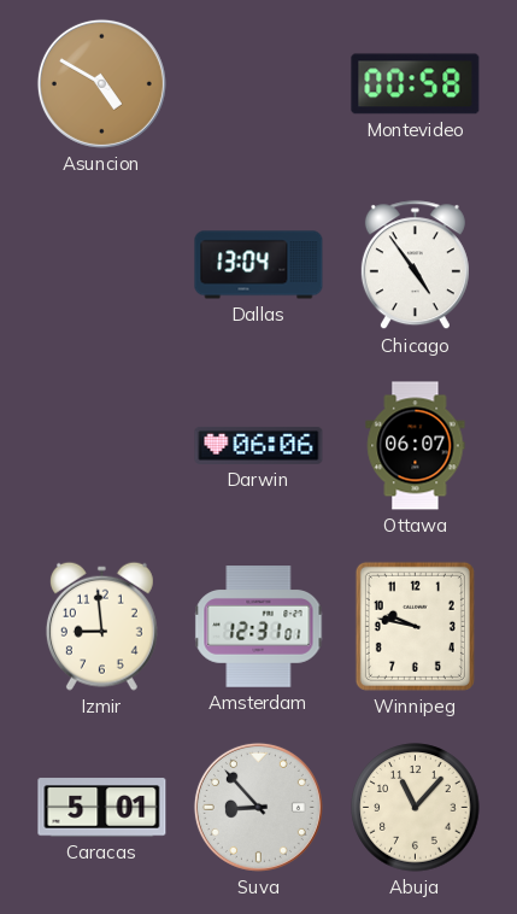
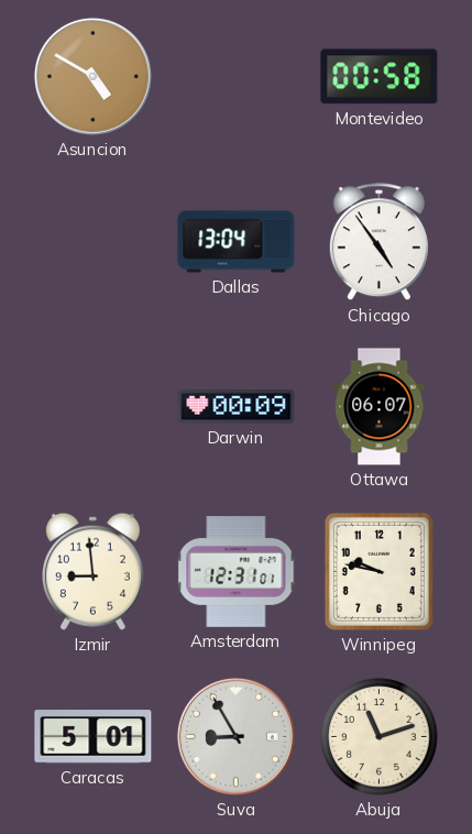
Darwin: 06:06 -> 00:09
Suva: 8:53 -> 8:55
Abuja: 11:07 -> 11:12
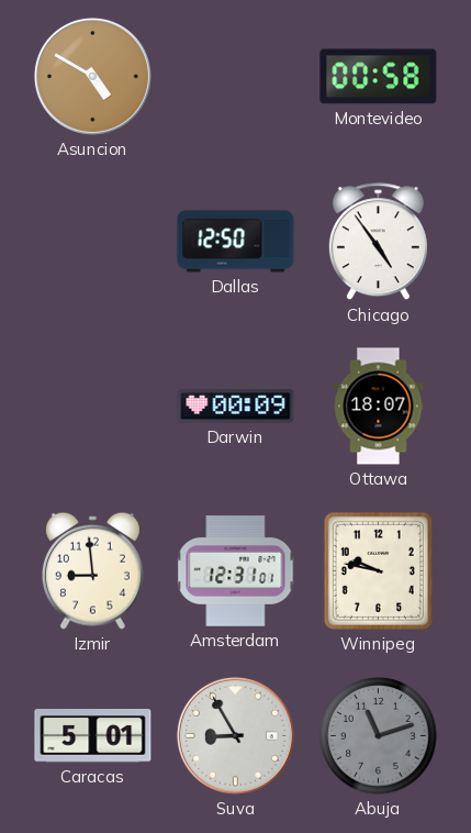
Dallas: 13:04 -> 12:50
Ottawa: 06:07 -> 18:07
Abuja dial: cream -> grey
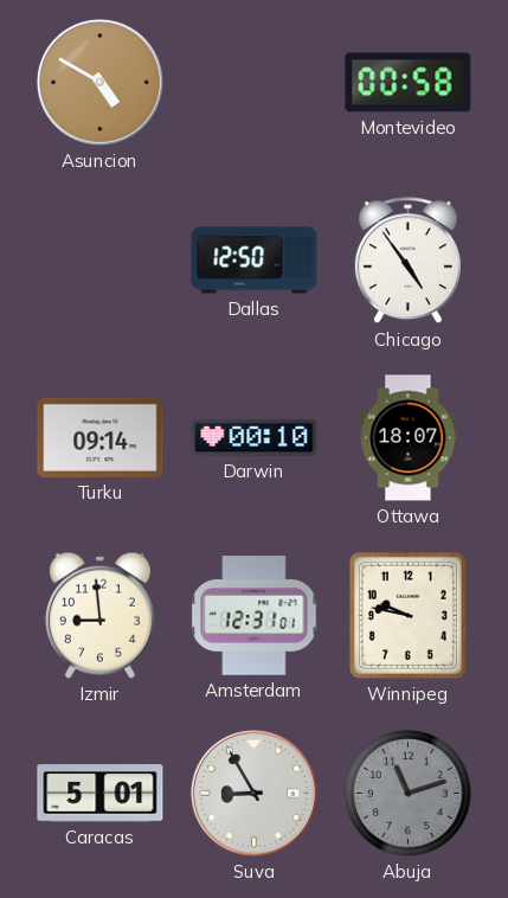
Turku: none -> 09:14
Darwin: 00:09 -> 00:10
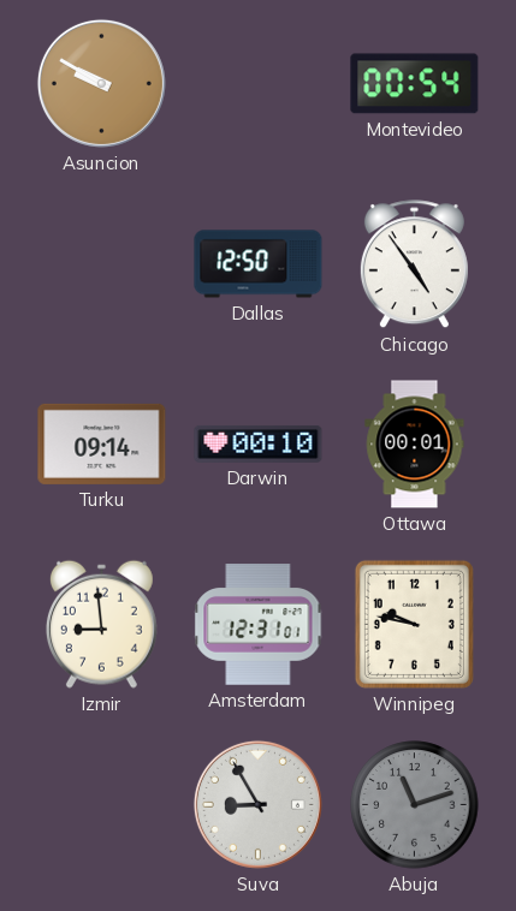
Asuncion: 4:50 -> 9:50
Montevideo: 00:58 -> 00:54
Ottawa: 18:07 -> 00:01
Caracas: 5:01 -> none
